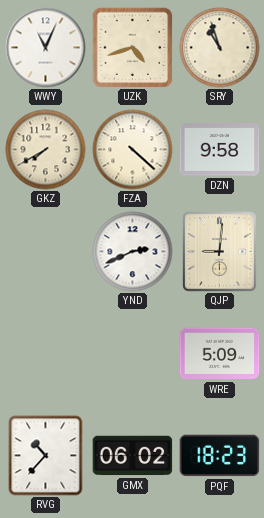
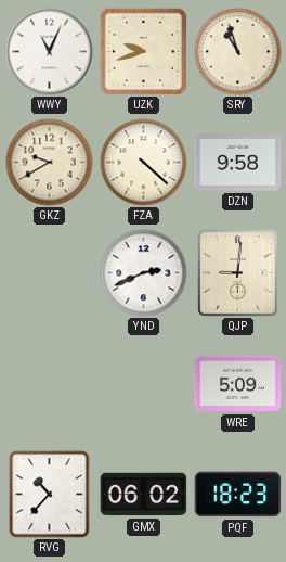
UZK: 4:42 -> 9:42
GKZ: 7:40 -> 9:40
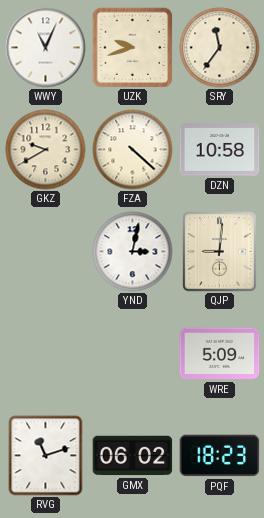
SRY: 10:57 -> 11:36
DZN: 9:58 -> 10:58
YND: 2:41 -> 3:02
RVG: 10:37 -> 11:12
